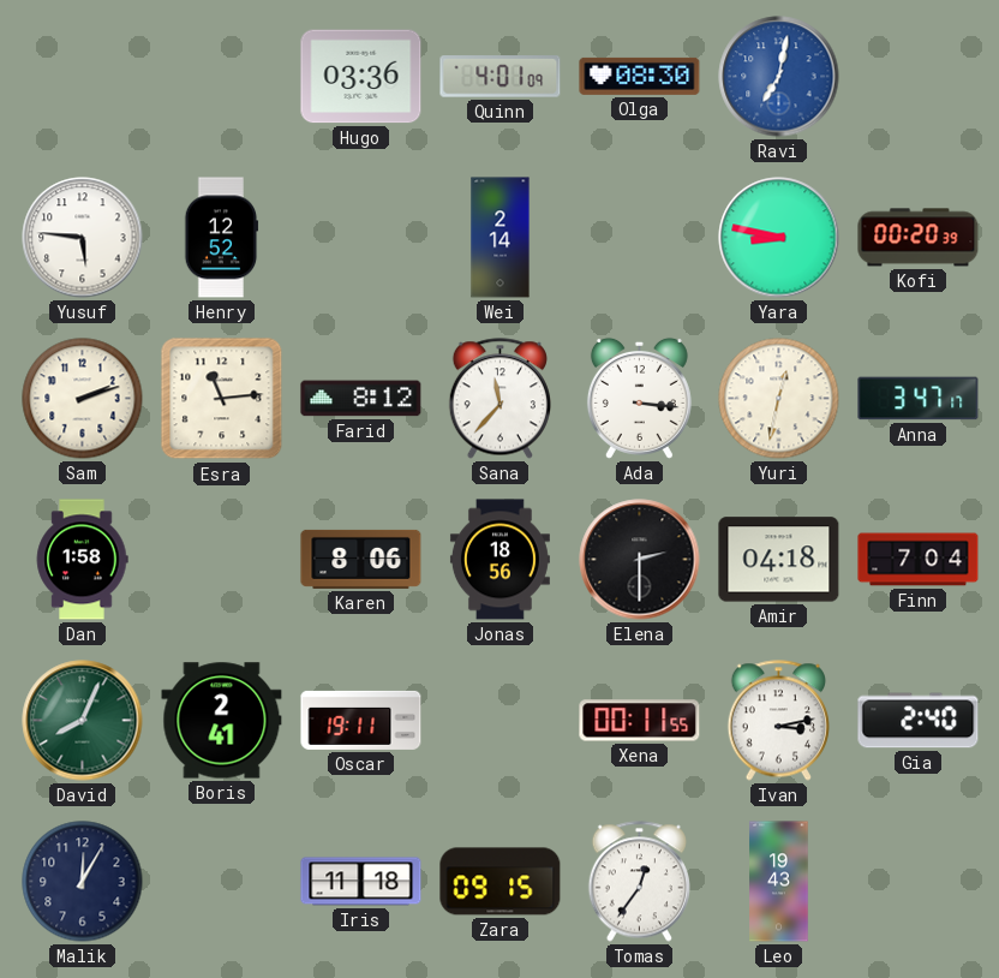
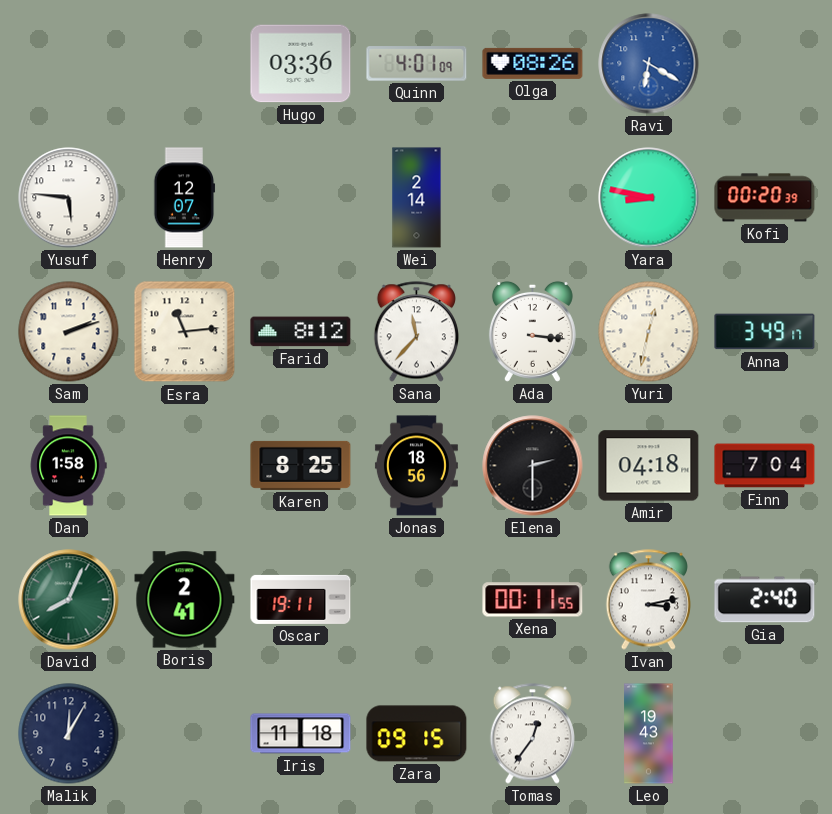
Olga: 08:30 -> 08:26
Ravi: 7:02 -> 6:20
Henry: 12:52 -> 12:07
Anna: 3:47 -> 3:49
Karen: 8:06 -> 8:25
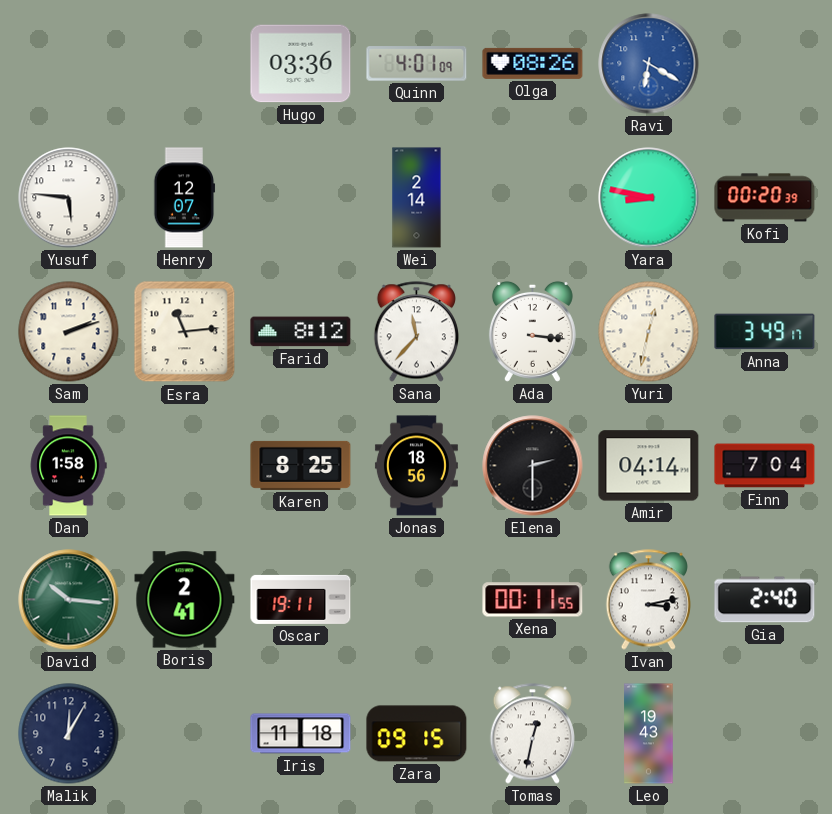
Amir: 04:18 -> 04:14
David: 8:04 -> 10:16
Tomas: 12:36 -> 12:32
